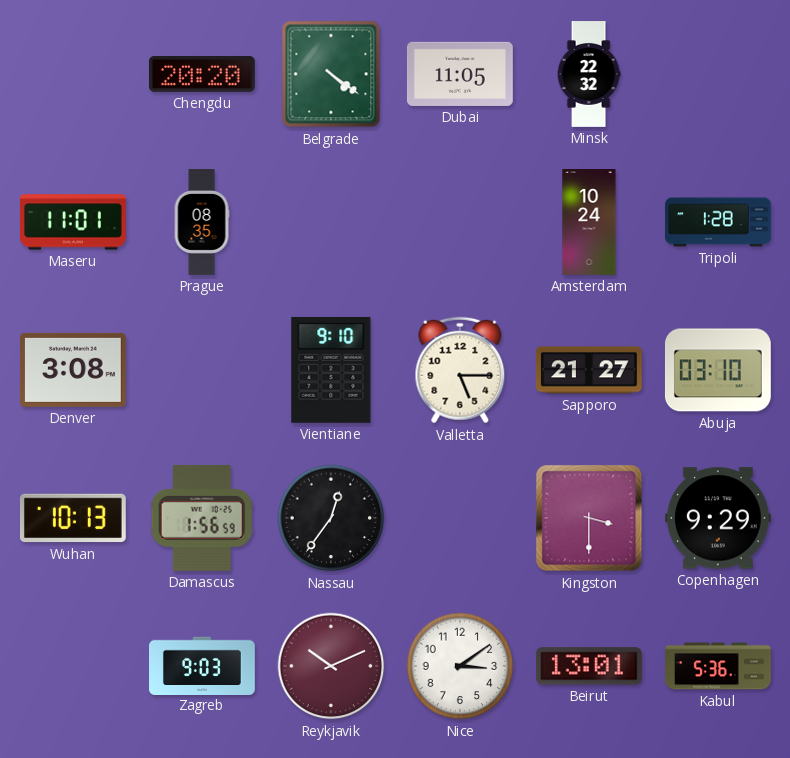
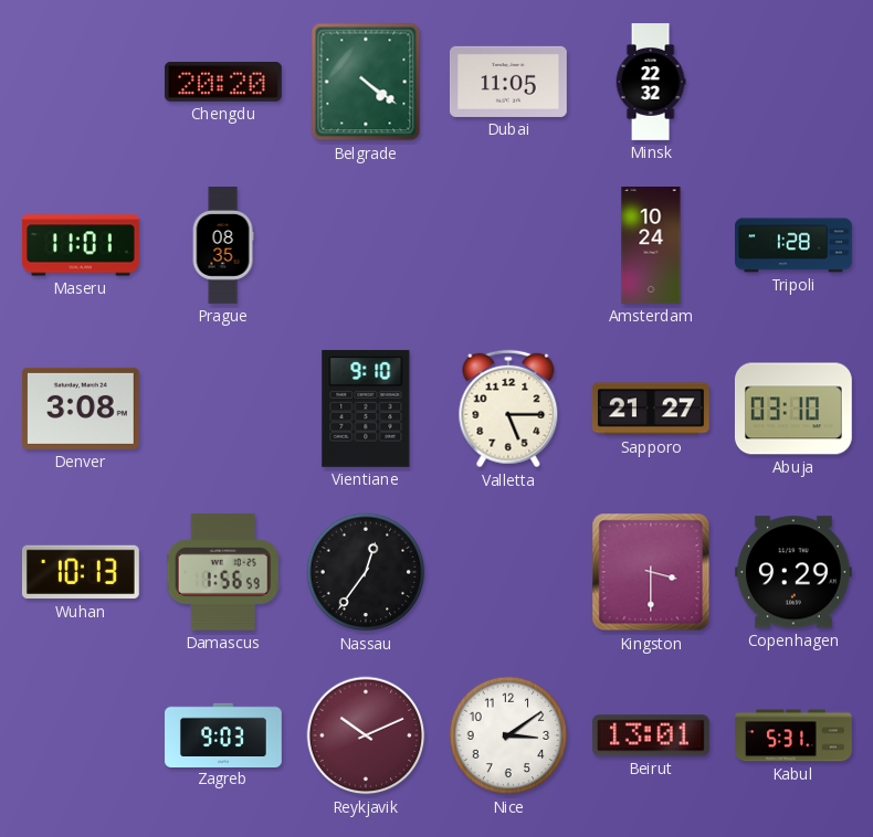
Kabul: 5:36 -> 5:31
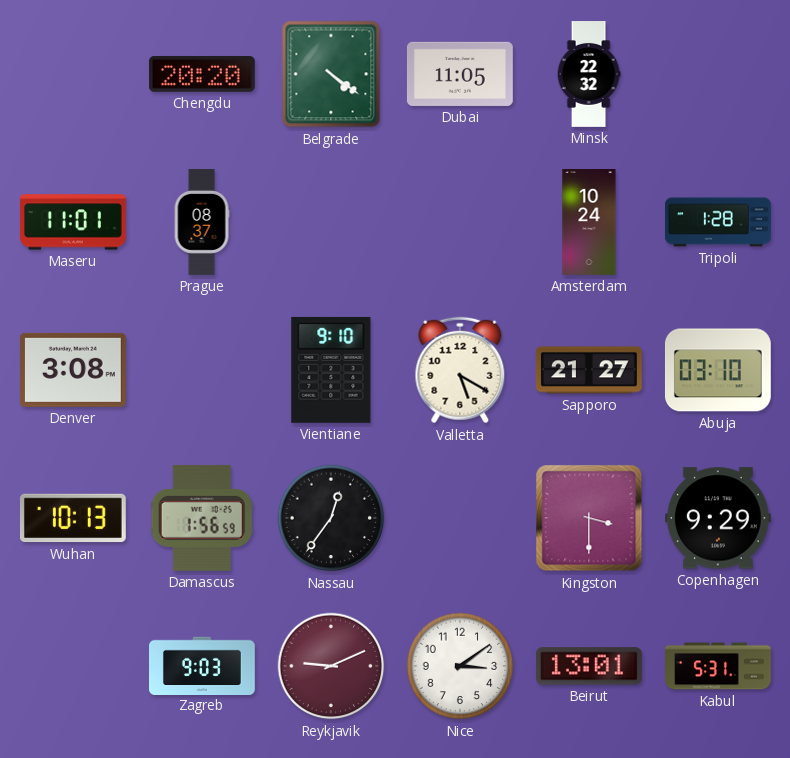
Prague: 08:35 -> 08:37
Valletta: 5:15 -> 5:20
Reykjavik: 10:11 -> 9:11
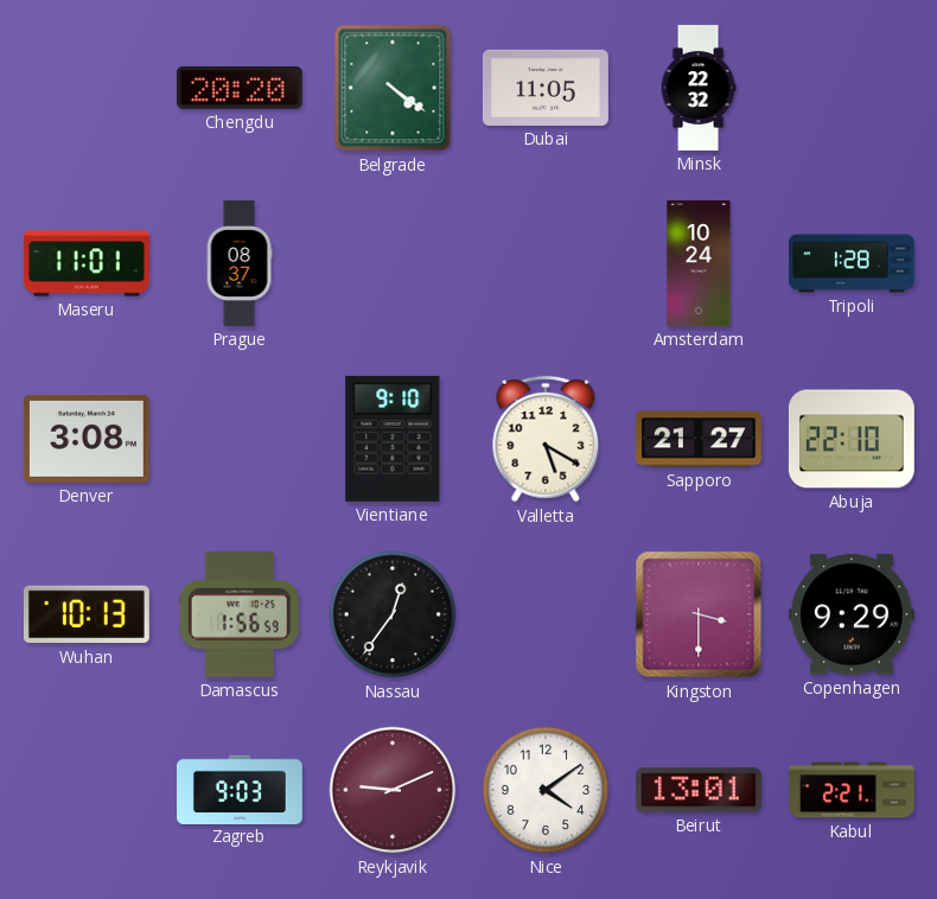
Abuja: 03:10 -> 22:10
Nice: 3:09 -> 4:09
Kabul: 5:31 -> 2:21
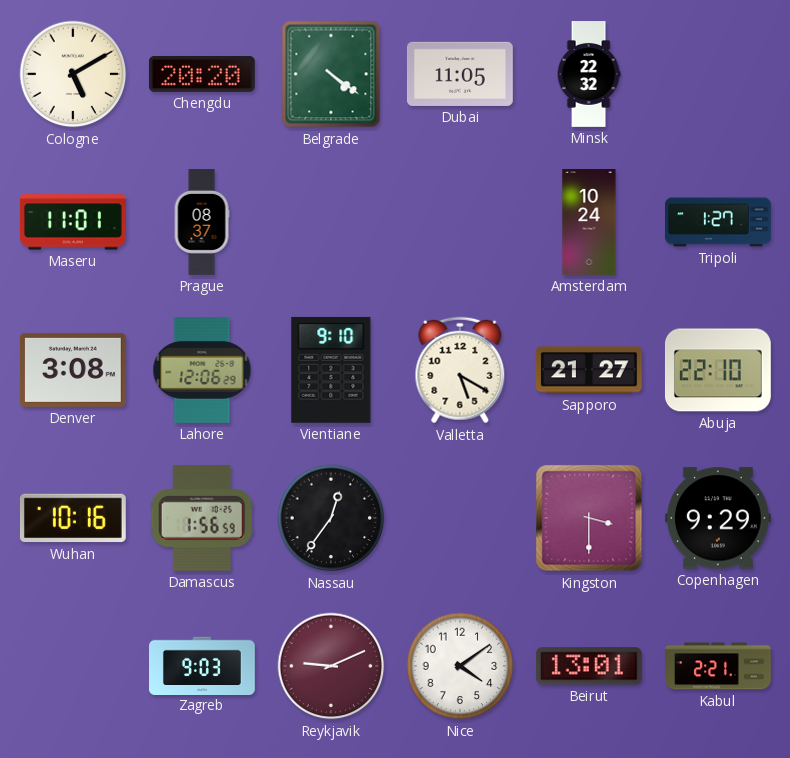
Cologne: none -> 5:10
Tripoli: 1:28 -> 1:27
Lahore: none -> 12:06
Wuhan: 10:13 -> 10:16
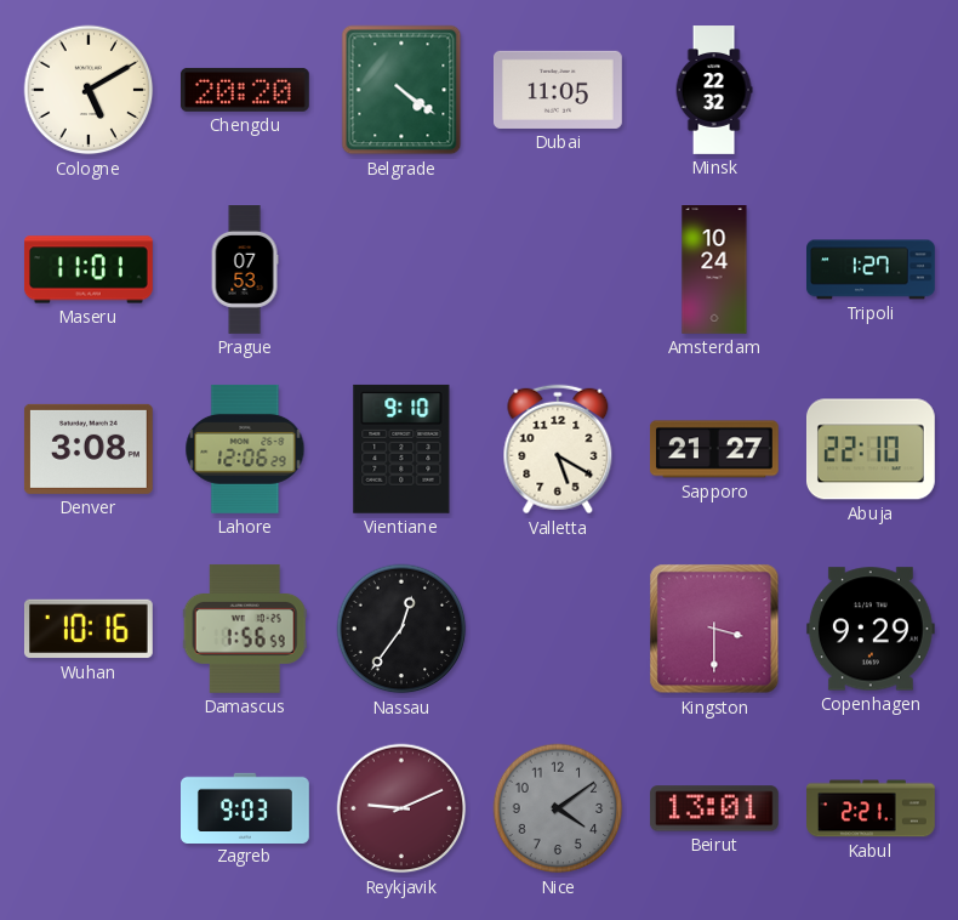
Prague: 08:37 -> 07:53
Nice dial: white -> grey
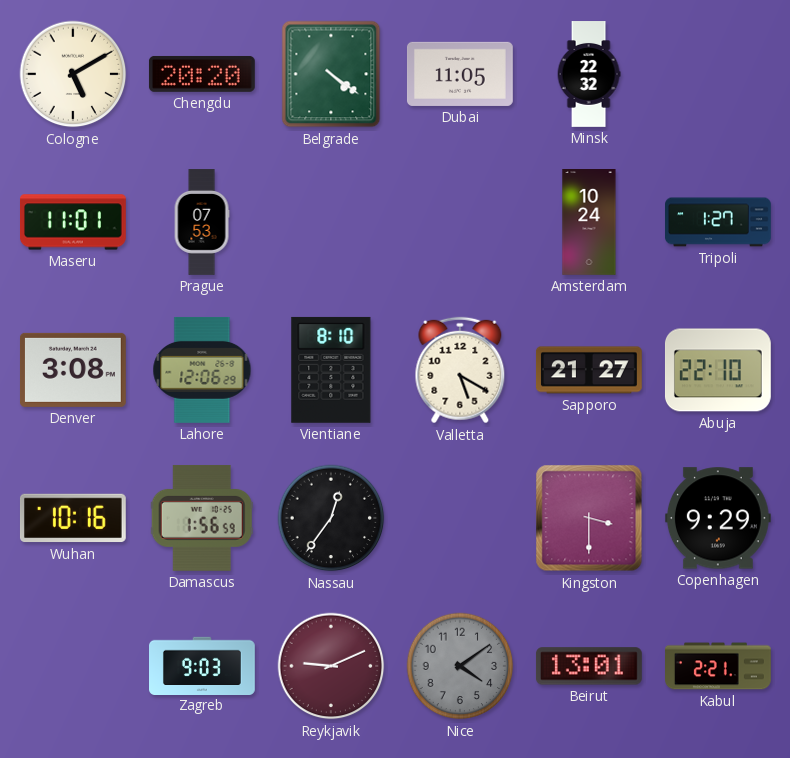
Vientiane: 9:10 -> 8:10
